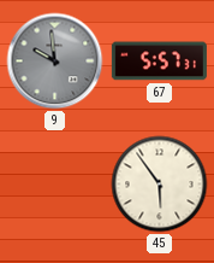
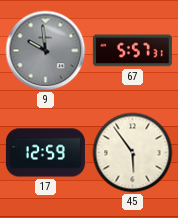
17: none -> 12:59
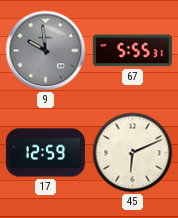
67: 5:57 -> 5:55
45: 5:54 -> 6:11
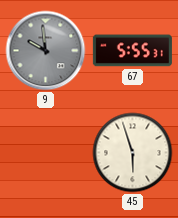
17: 12:59 -> none
45: 6:11 -> 5:57
